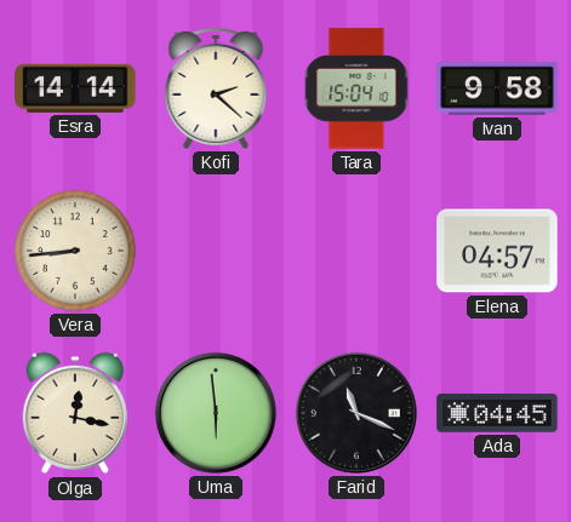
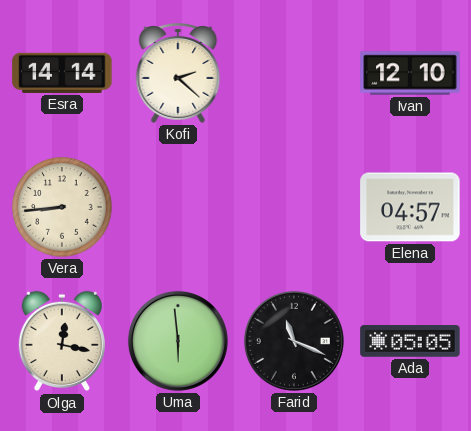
Tara: 15:04 -> none
Ivan: 9:58 -> 12:10
Ada: 04:45 -> 05:05
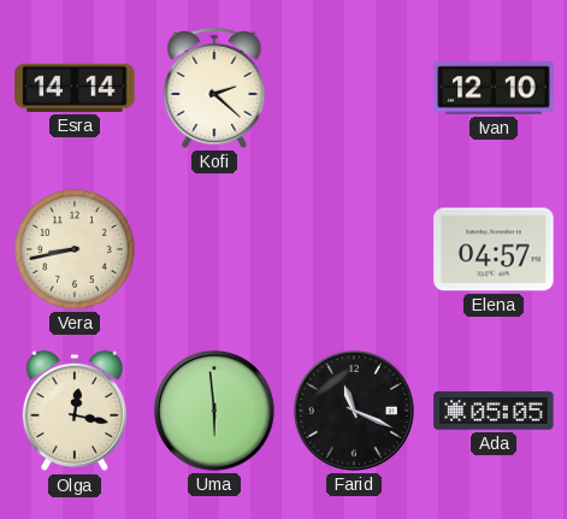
Vera: 8:44 -> 8:43
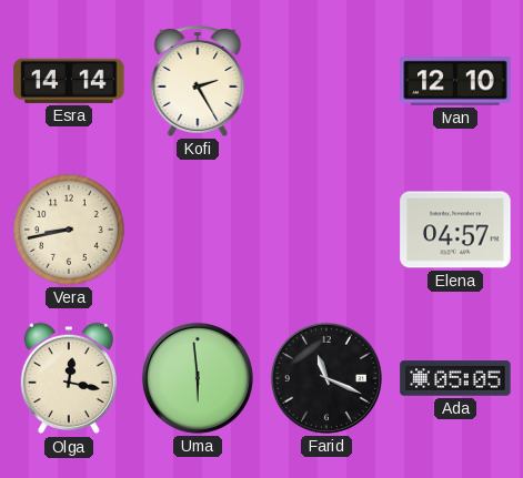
Kofi: 2:22 -> 2:25
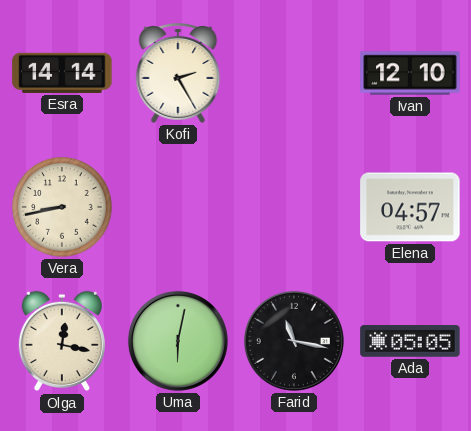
Uma: 5:59 -> 6:02
Farid: 11:19 -> 11:17
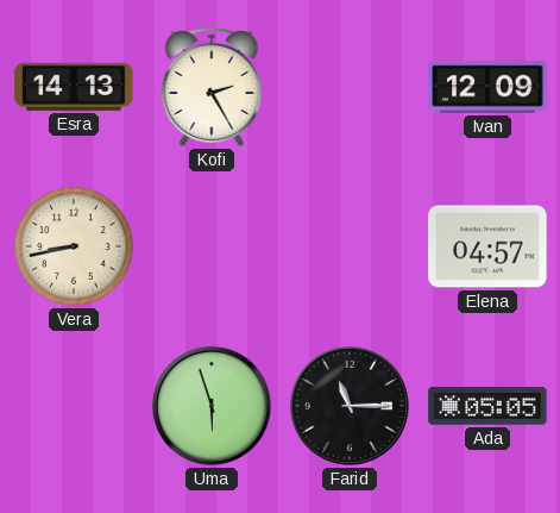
Esra: 14:14 -> 14:13
Ivan: 12:10 -> 12:09
Olga: 12:17 -> none
Uma: 6:02 -> 5:57
Farid: 11:17 -> 11:15
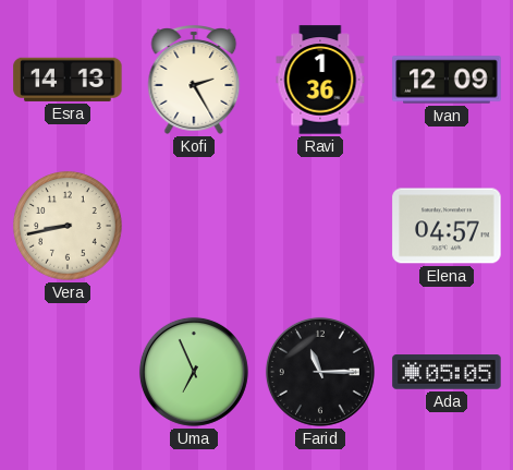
Ravi: none -> 1:36
Uma: 5:57 -> 6:56
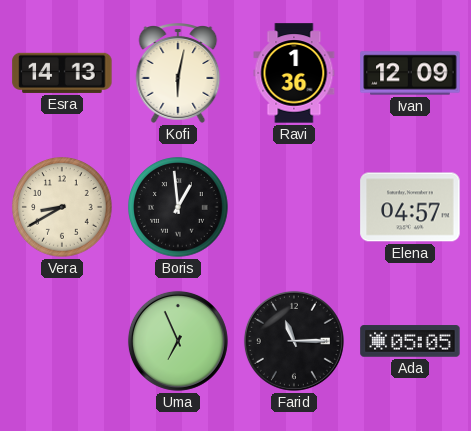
Kofi: 2:25 -> 6:02
Vera: 8:43 -> 8:40
Boris: none -> 12:59
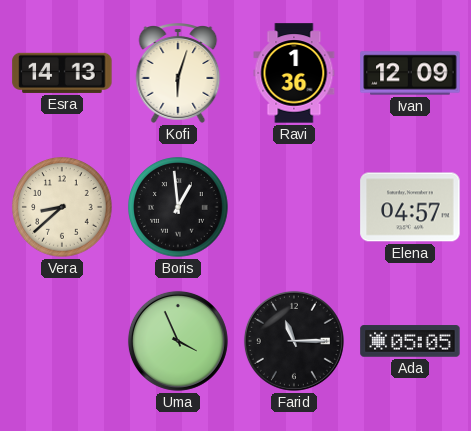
Kofi: 6:02 -> 6:03
Vera: 8:40 -> 8:38
Uma: 6:56 -> 3:56
